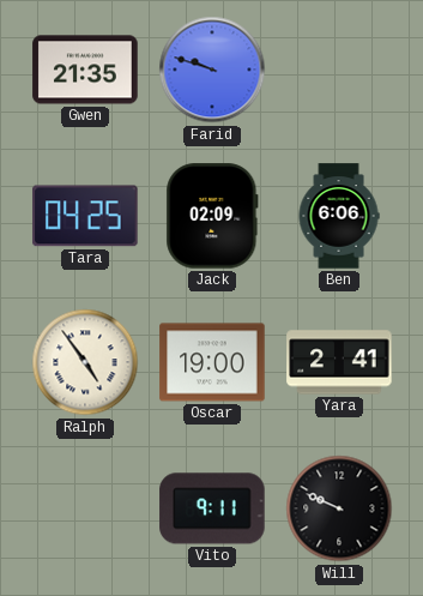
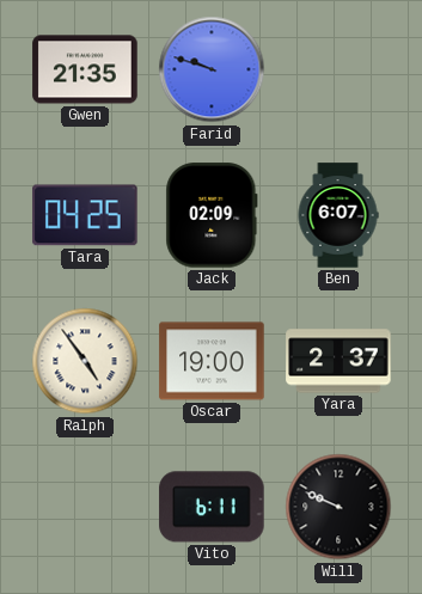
Ben: 6:06 -> 6:07
Yara: 2:41 -> 2:37
Vito: 9:11 -> 6:11
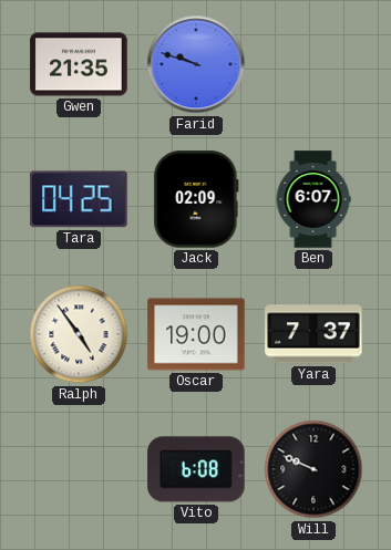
Yara: 2:37 -> 7:37
Vito: 6:11 -> 6:08
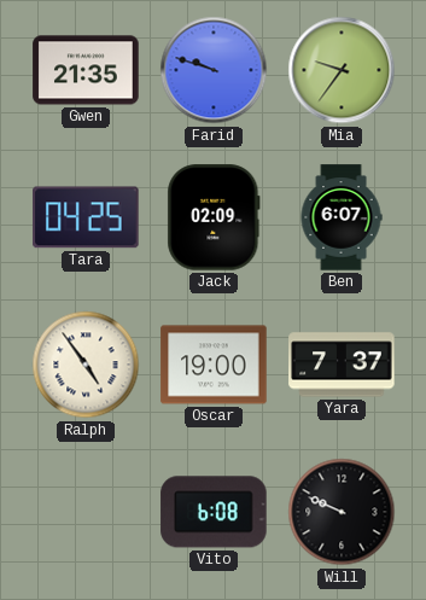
Mia: none -> 9:36
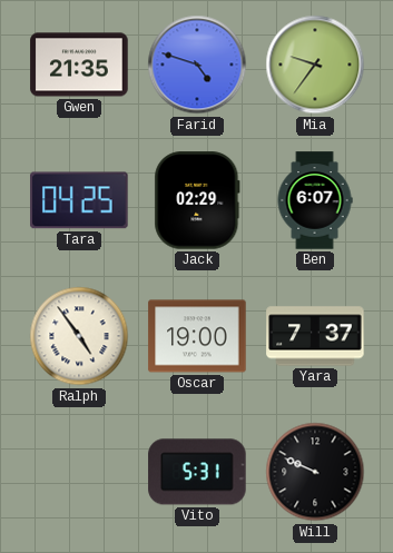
Farid: 9:48 -> 4:48
Jack: 02:09 -> 02:29
Vito: 6:08 -> 5:31
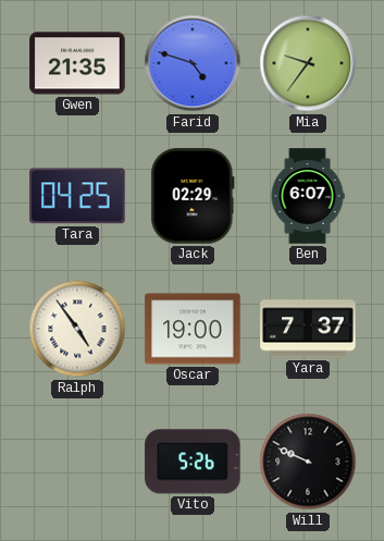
Vito: 5:31 -> 5:26
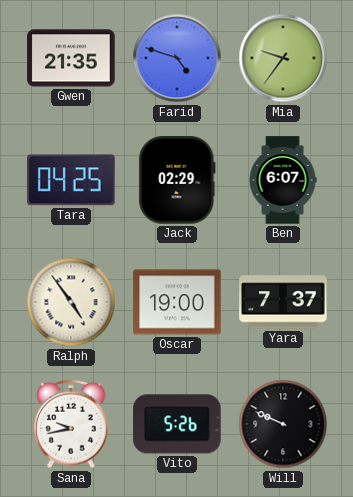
Sana: none -> 9:43
